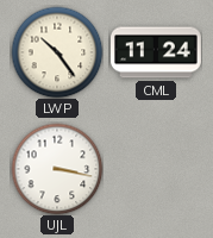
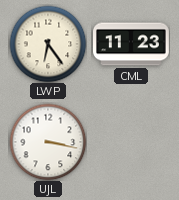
LWP: 10:24 -> 6:24
CML: 11:24 -> 11:23
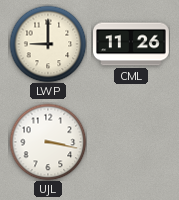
LWP: 6:24 -> 9:00
CML: 11:23 -> 11:26
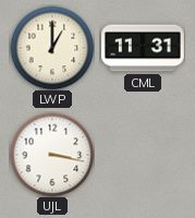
LWP: 9:00 -> 1:00
CML: 11:26 -> 11:31
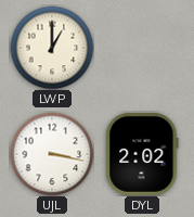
CML: 11:31 -> none
DYL: none -> 2:02
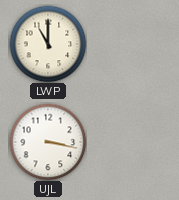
LWP: 1:00 -> 11:00
DYL: 2:02 -> none
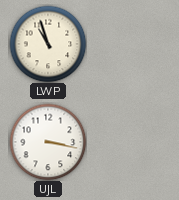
LWP: 11:00 -> 10:57
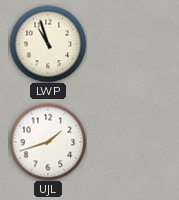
UJL: 3:17 -> 1:42
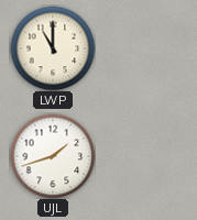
LWP: 10:57 -> 11:00
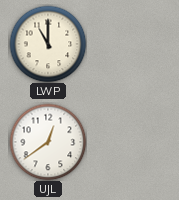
UJL: 1:42 -> 12:39
